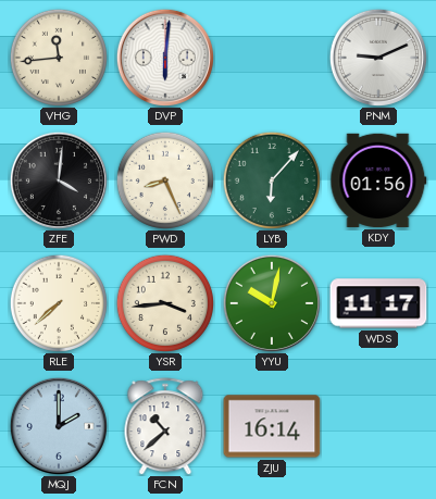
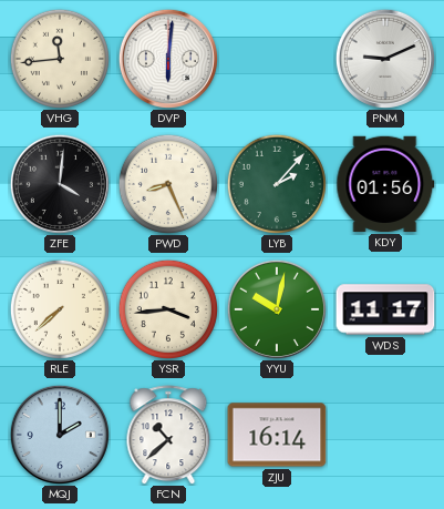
LYB: 6:07 -> 2:07
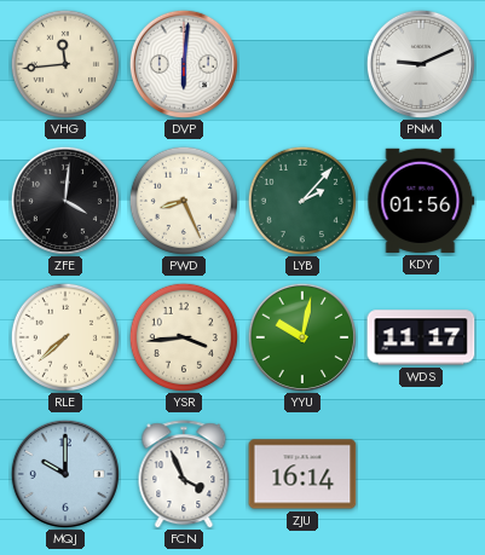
MQJ: 2:00 -> 10:00
FCN: 10:38 -> 3:56
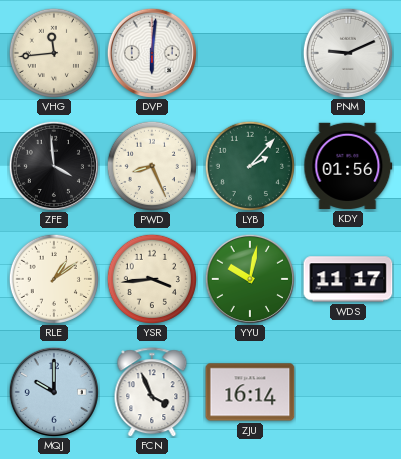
ZFE: 4:01 -> 3:59
RLE: 7:38 -> 1:09
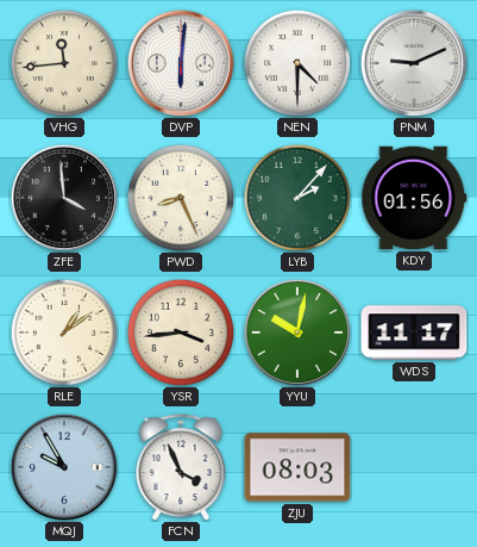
NEN: none -> 4:30
MQJ: 10:00 -> 9:55
ZJU: 16:14 -> 08:03
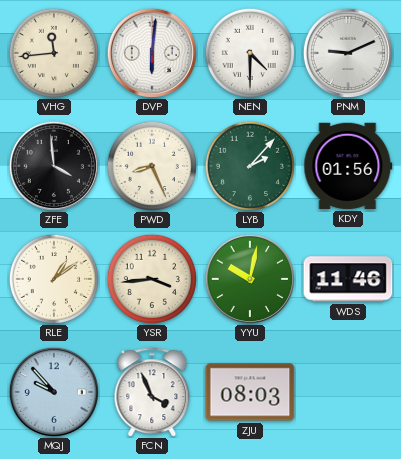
WDS: 11:17 -> 11:46
MQJ: 9:55 -> 9:53
